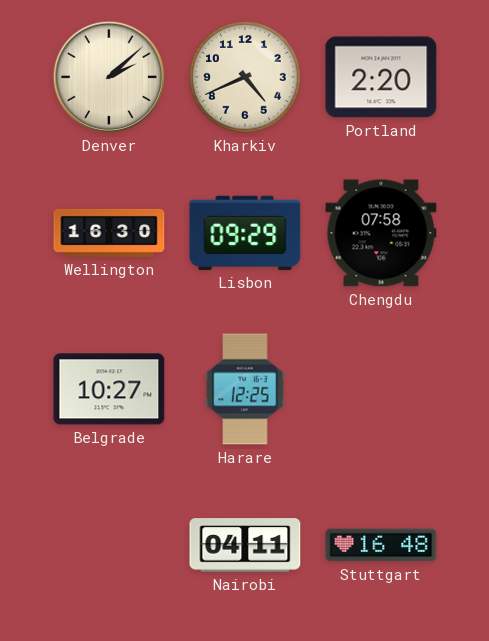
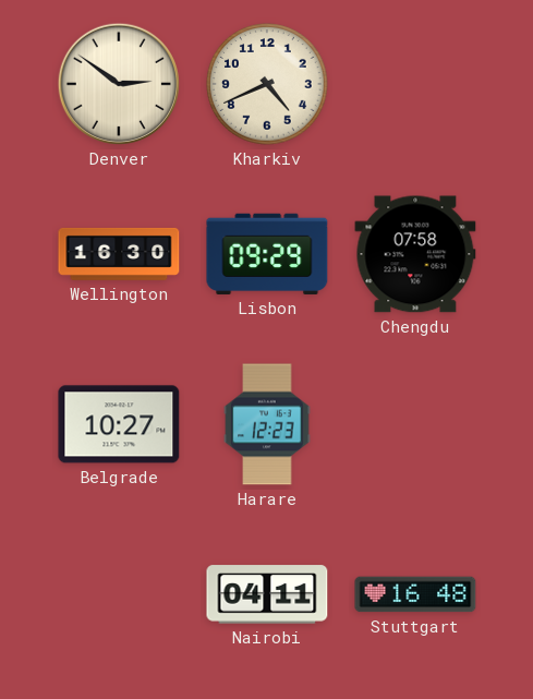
Denver: 2:08 -> 2:51
Portland: 2:20 -> none
Harare: 12:25 -> 12:23
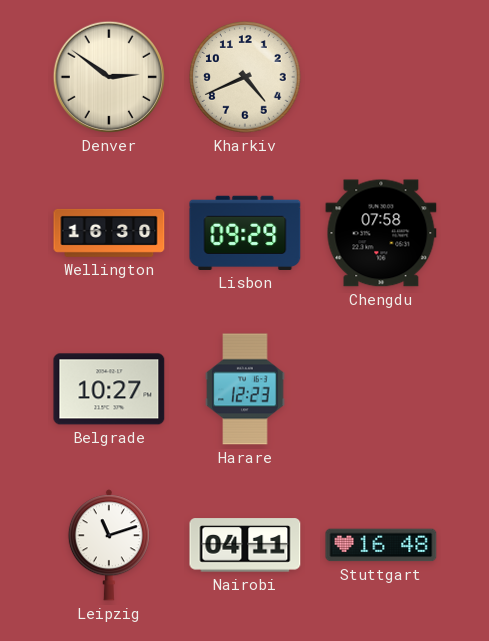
Leipzig: none -> 11:12
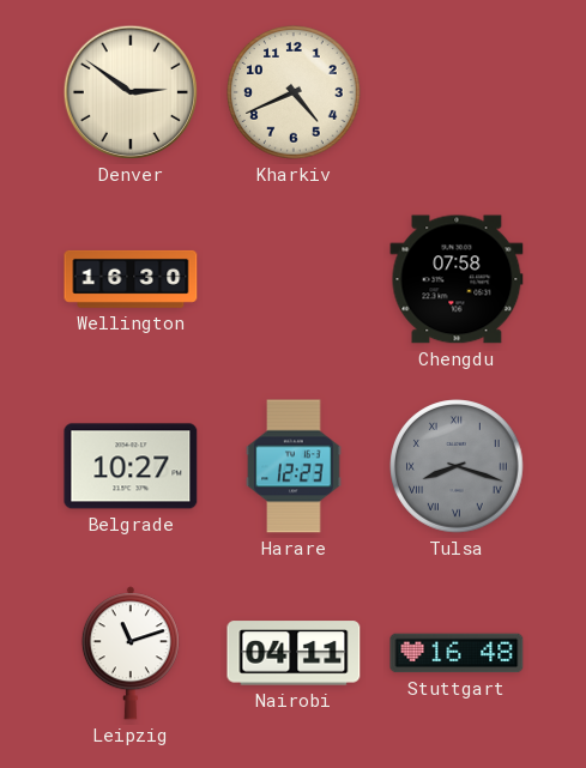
Lisbon: 09:29 -> none
Tulsa: none -> 8:18
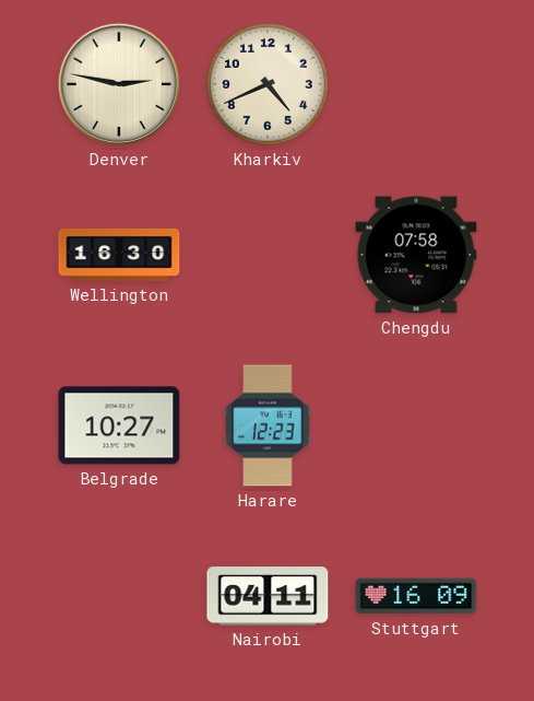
Denver: 2:51 -> 2:47
Tulsa: 8:18 -> none
Leipzig: 11:12 -> none
Stuttgart: 16:48 -> 16:09
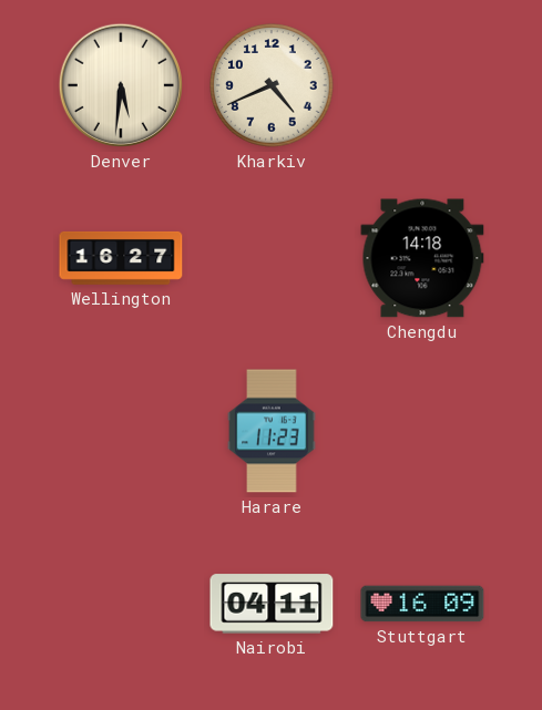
Denver: 2:47 -> 5:31
Wellington: 16:30 -> 16:27
Chengdu: 07:58 -> 14:18
Belgrade: 10:27 -> none
Harare: 12:23 -> 11:23
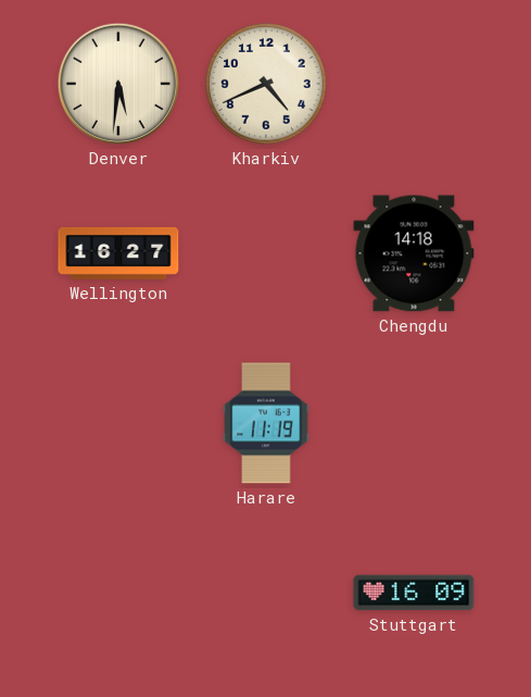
Harare: 11:23 -> 11:19
Nairobi: 04:11 -> none
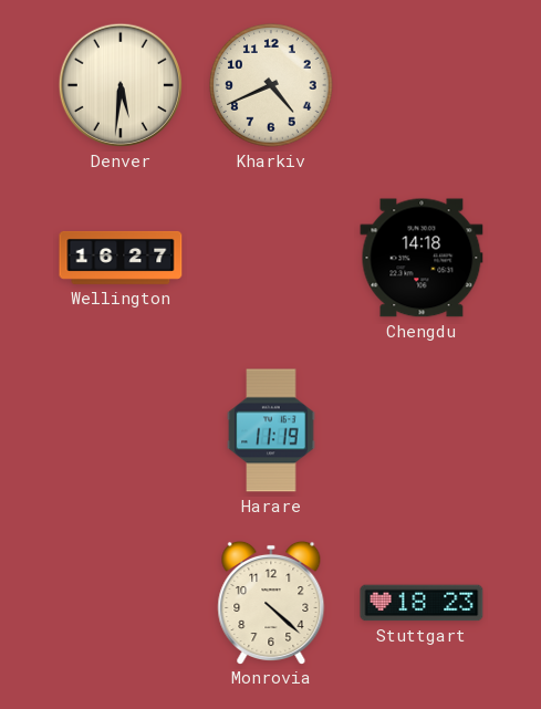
Monrovia: none -> 4:22
Stuttgart: 16:09 -> 18:23
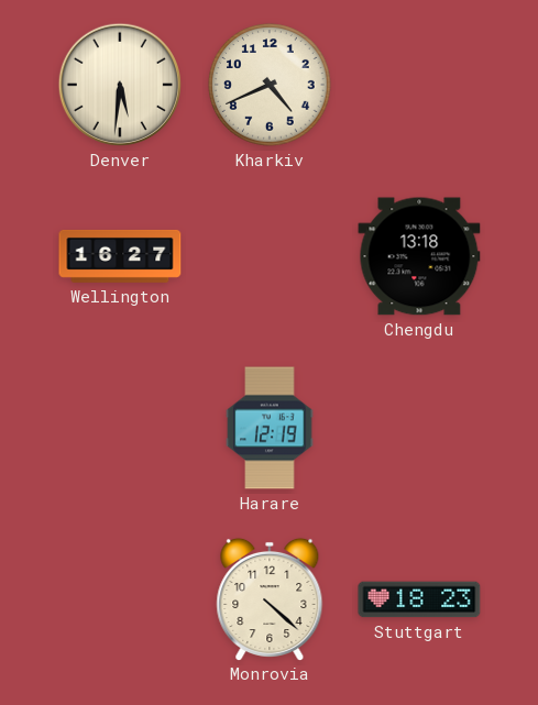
Chengdu: 14:18 -> 13:18
Harare: 11:19 -> 12:19
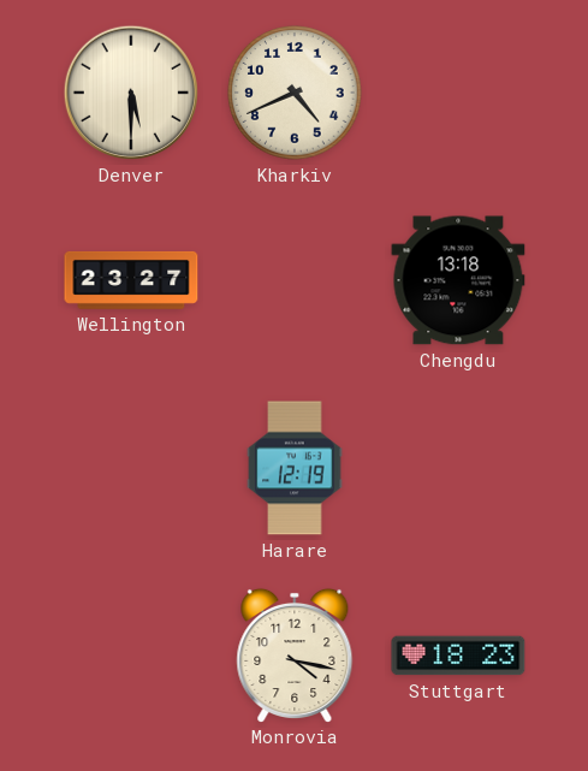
Denver: 5:31 -> 5:30
Wellington: 16:27 -> 23:27
Monrovia: 4:22 -> 4:17
